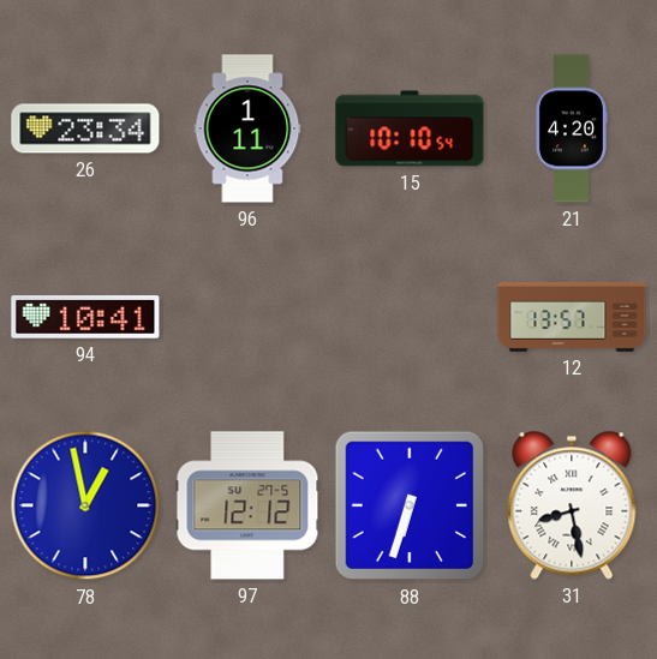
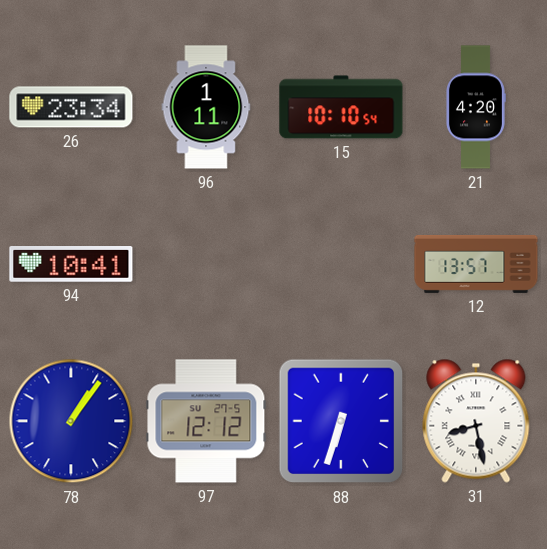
78: 12:58 -> 1:06
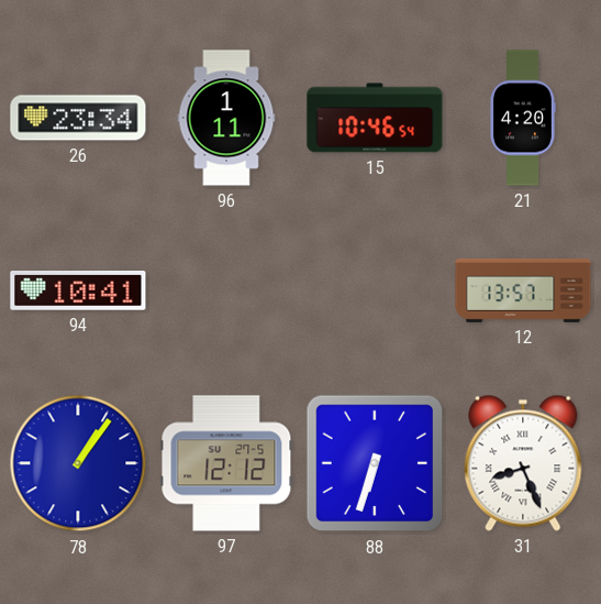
15: 10:10 -> 10:46
31: 8:28 -> 8:26
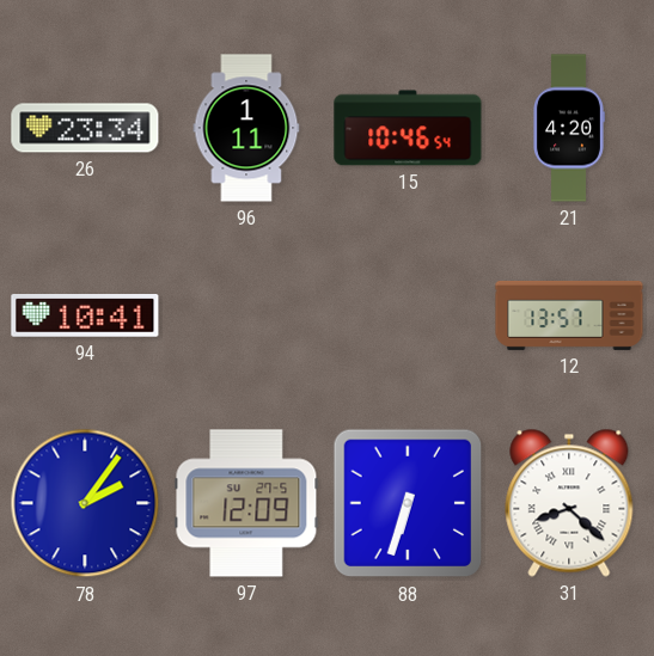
78: 1:06 -> 2:06
97: 12:12 -> 12:09
31: 8:26 -> 8:22
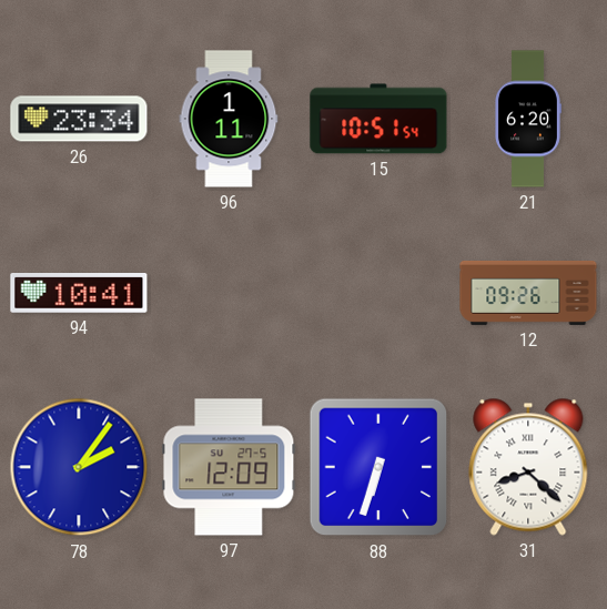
15: 10:46 -> 10:51
21: 4:20 -> 6:20
12: 13:57 -> 09:26
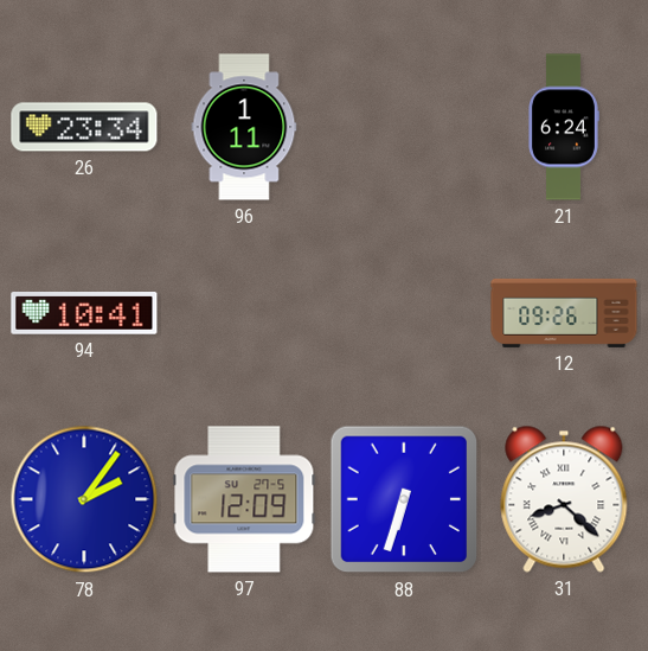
15: 10:51 -> none
21: 6:20 -> 6:24
